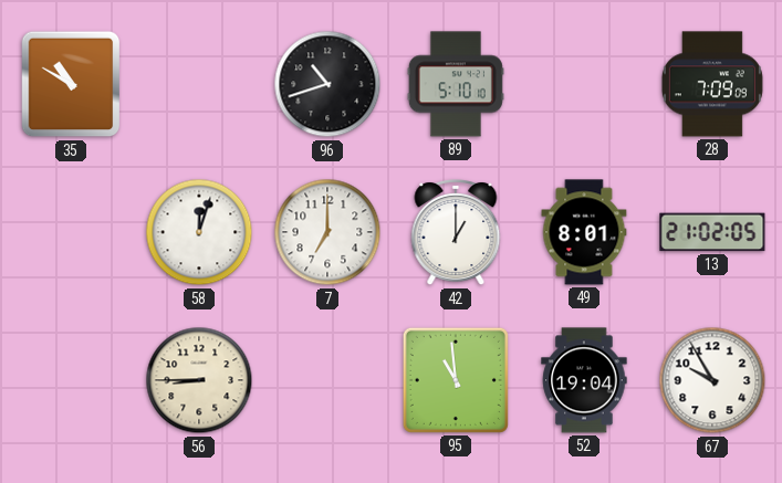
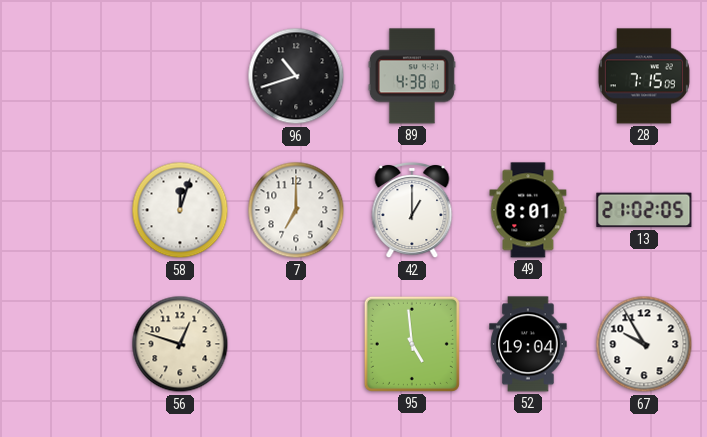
35: 10:50 -> none
89: 5:10 -> 4:38
28: 7:09 -> 7:15
56: 8:45 -> 12:48
95: 10:59 -> 4:59
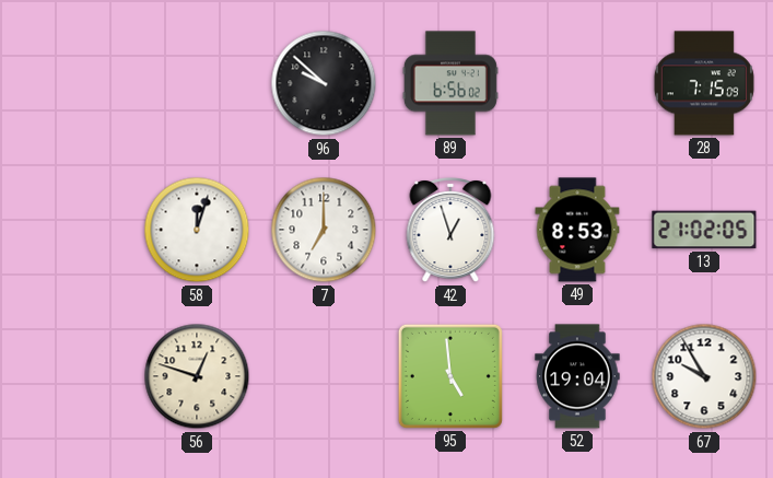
96: 10:42 -> 9:52
89: 4:38 -> 6:56
42: 1:00 -> 12:57
49: 8:01 -> 8:53
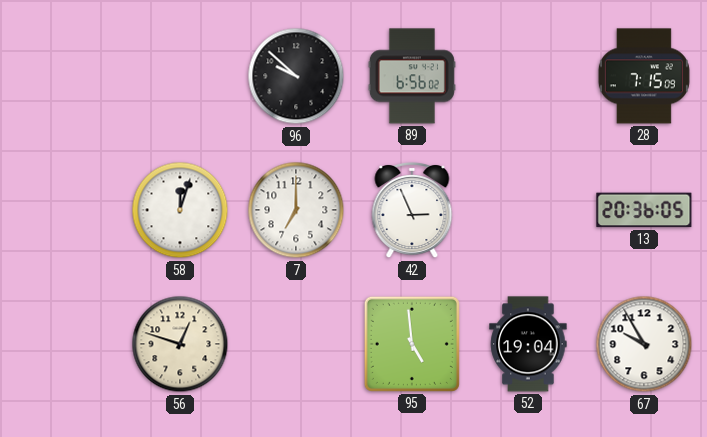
42: 12:57 -> 2:56
49: 8:53 -> none
13: 21:02 -> 20:36
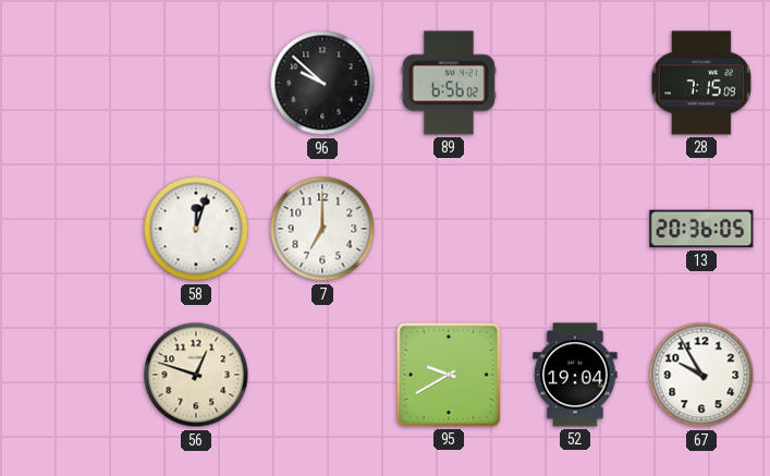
42: 2:56 -> none
95: 4:59 -> 9:40
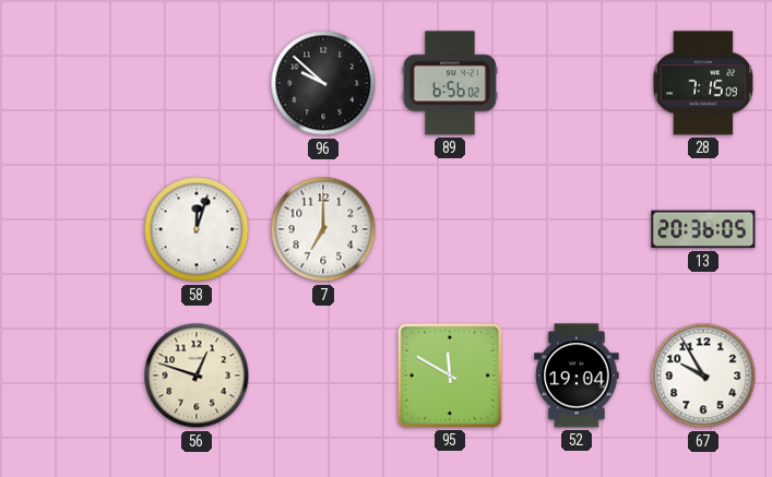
95: 9:40 -> 11:50
